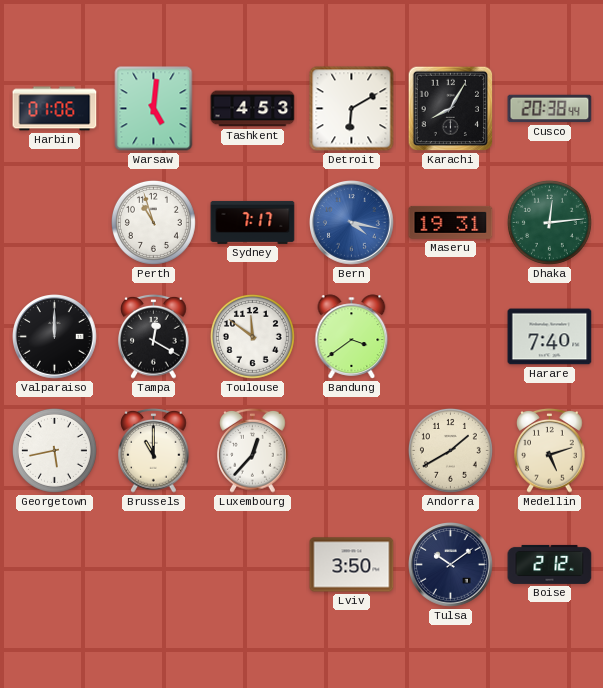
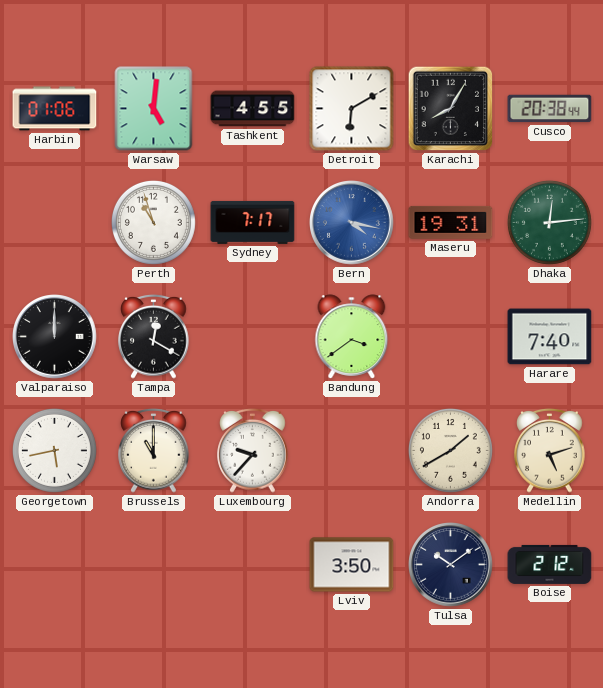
Tashkent: 4:53 -> 4:55
Toulouse: 11:51 -> none
Luxembourg: 12:37 -> 9:37
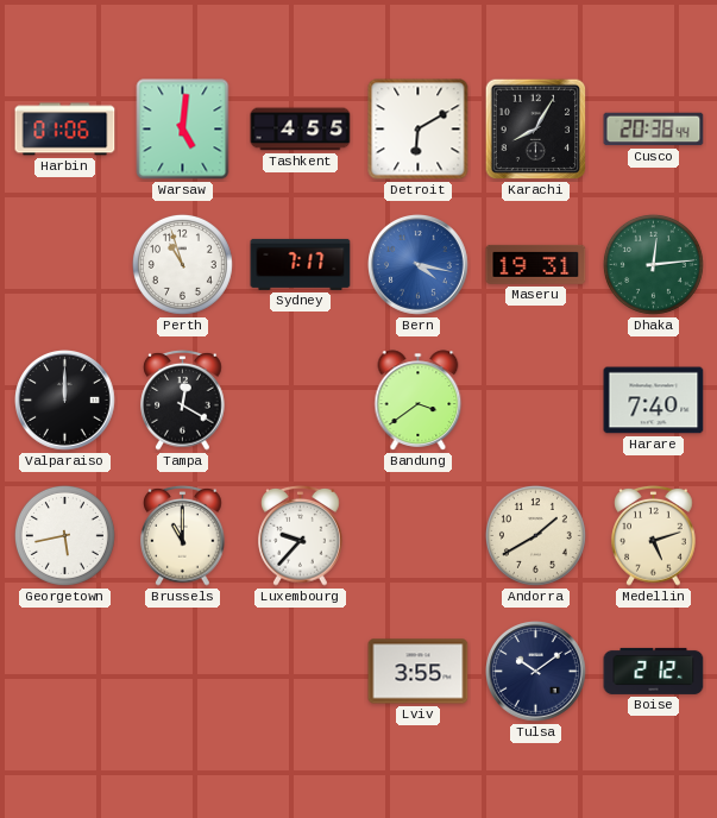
Lviv: 3:50 -> 3:55
